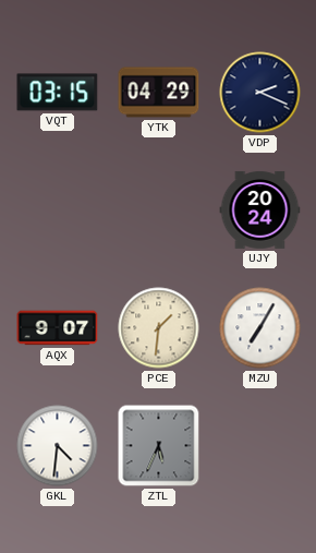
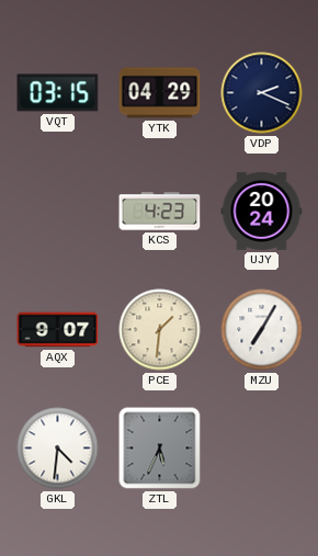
KCS: none -> 4:23
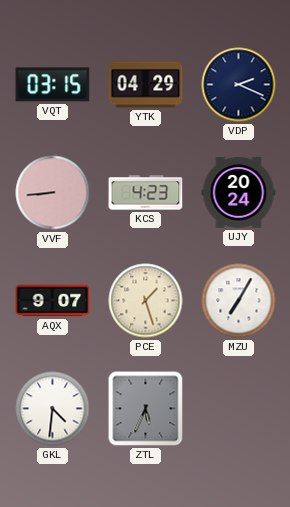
VVF: none -> 8:44
PCE: 1:31 -> 1:27
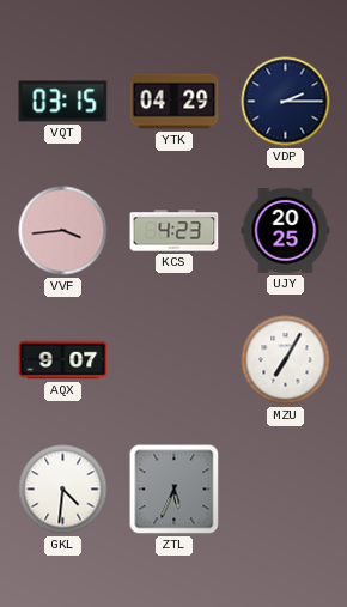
VDP: 2:19 -> 2:15
VVF: 8:44 -> 3:44
UJY: 20:24 -> 20:25
PCE: 1:27 -> none
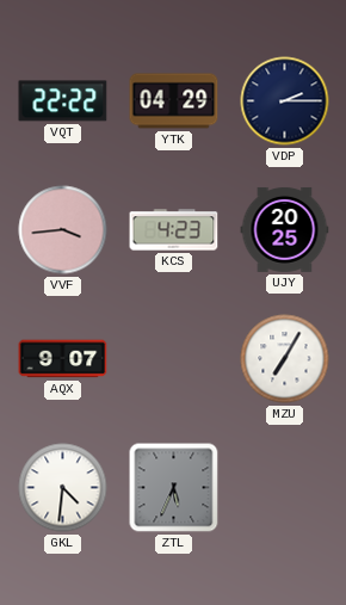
VQT: 03:15 -> 22:22
